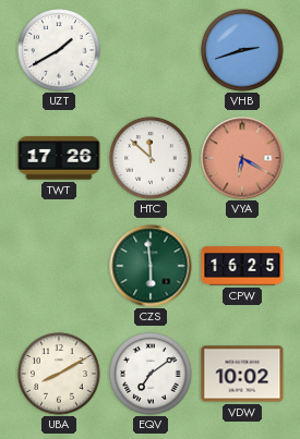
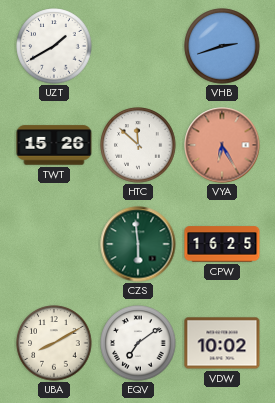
TWT: 17:26 -> 15:26
VYA: 6:20 -> 6:25
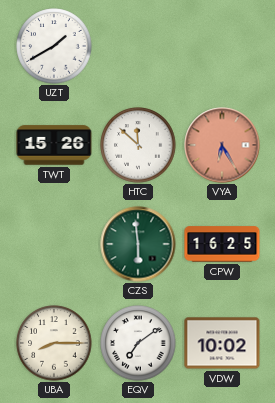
VHB: 2:42 -> none
UBA: 8:10 -> 8:15
